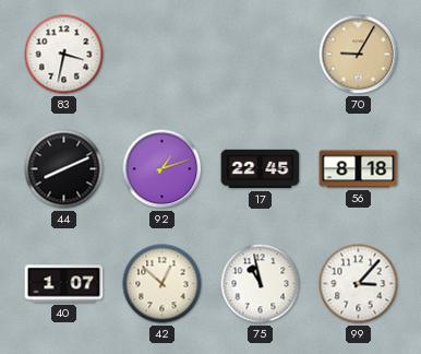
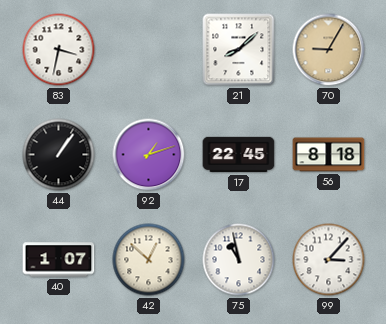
21: none -> 8:08
44: 8:11 -> 1:06
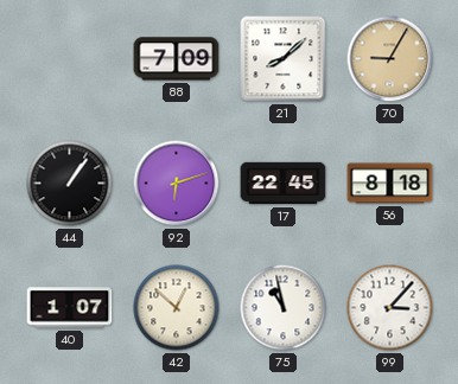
83: 3:32 -> none
88: none -> 7:09
92: 1:12 -> 6:12
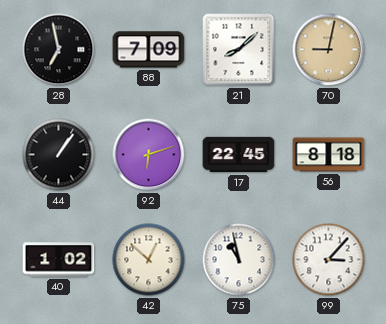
28: none -> 6:58
70: 9:05 -> 9:02
40: 1:07 -> 1:02
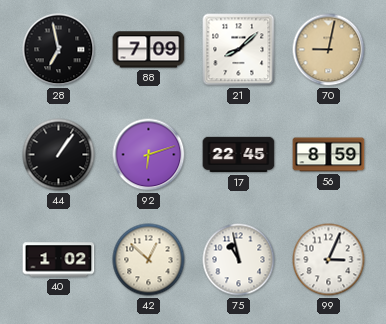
56: 8:18 -> 8:59
99: 3:07 -> 3:04
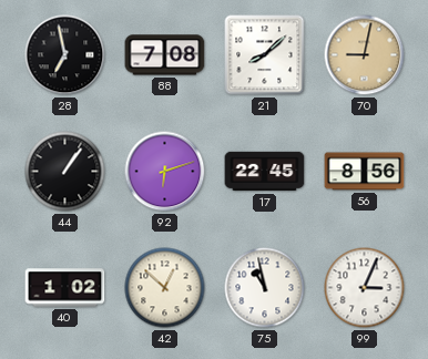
88: 7:09 -> 7:08
56: 8:59 -> 8:56
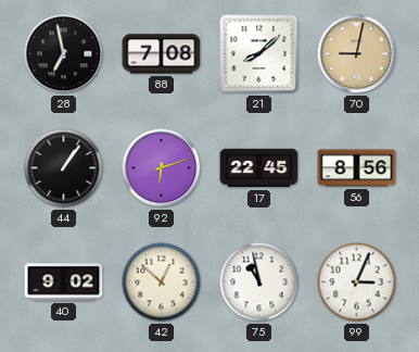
40: 1:02 -> 9:02
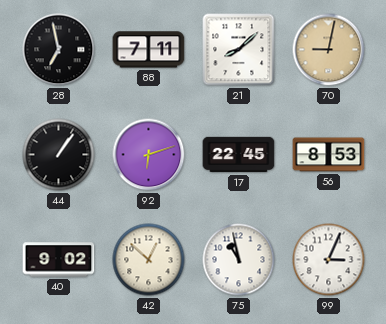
88: 7:08 -> 7:11
56: 8:56 -> 8:53
